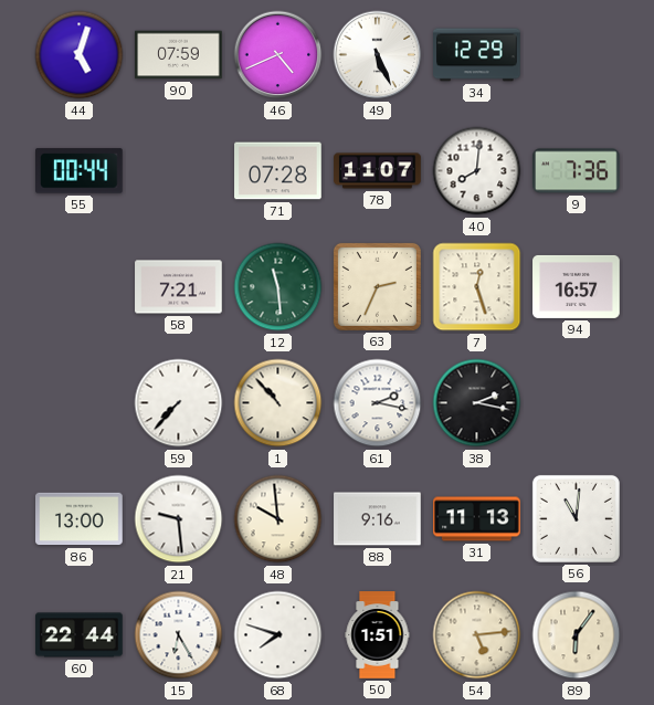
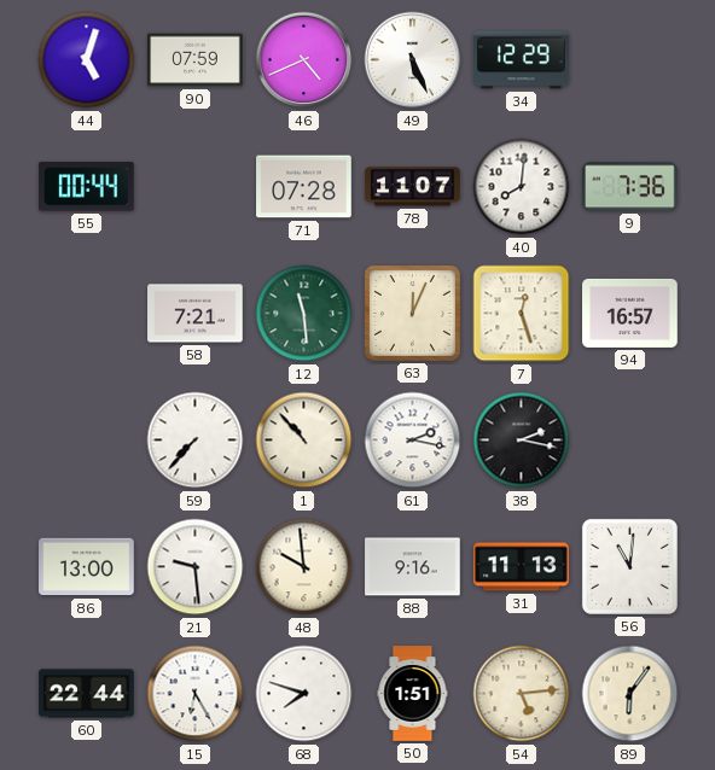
63: 2:34 -> 12:04
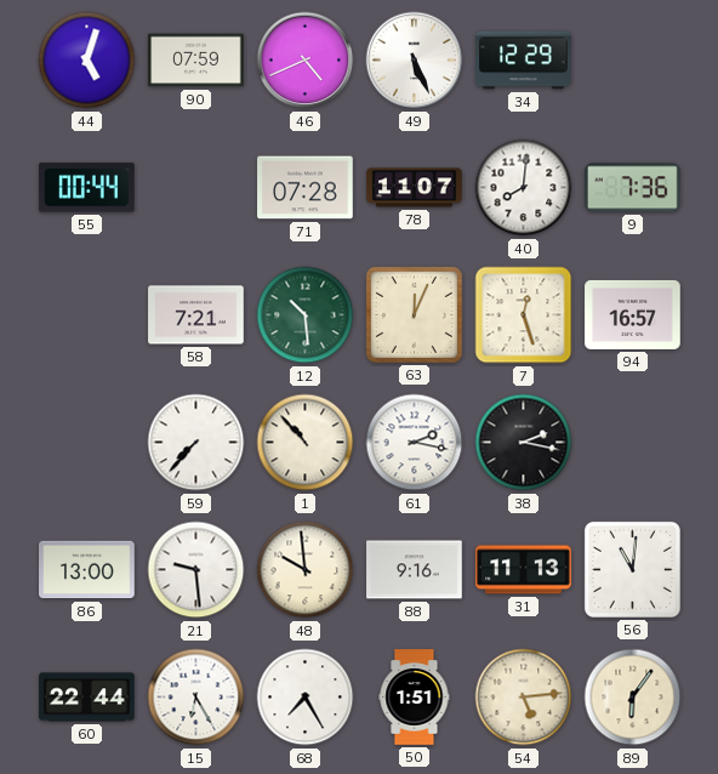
12: 11:29 -> 10:29
68: 7:48 -> 7:25
